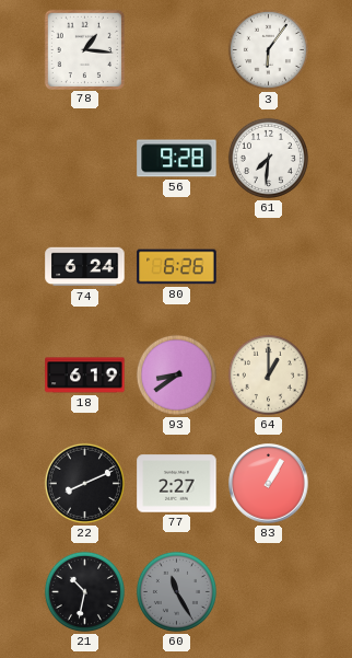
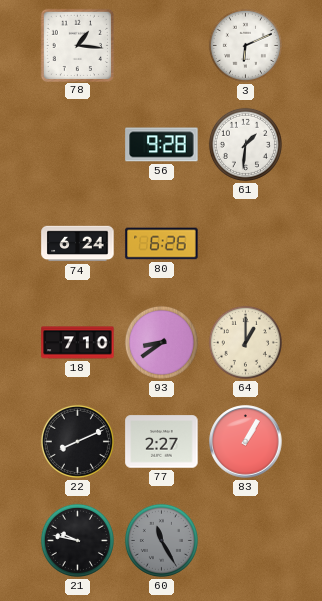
3: 6:06 -> 6:11
61: 7:31 -> 1:31
18: 6:19 -> 7:10
21: 10:32 -> 9:47
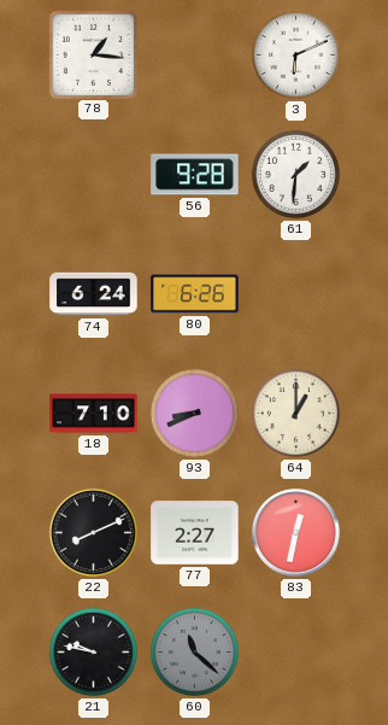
93: 8:39 -> 8:41
83: 1:05 -> 12:32
60: 11:25 -> 11:22
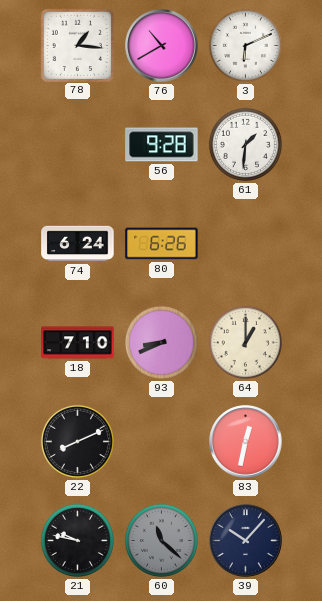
76: none -> 10:40
77: 2:27 -> none
39: none -> 10:07
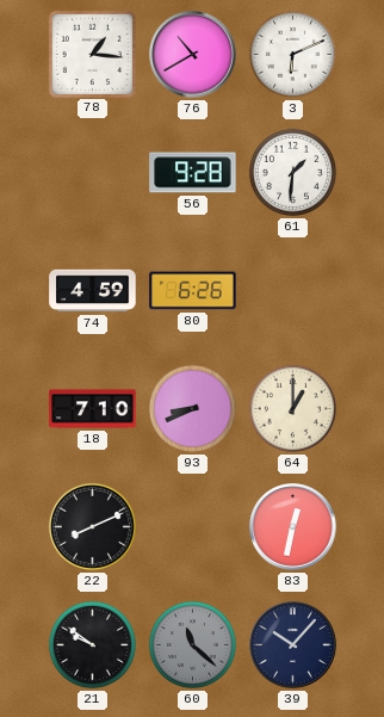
74: 6:24 -> 4:59
21: 9:47 -> 9:51
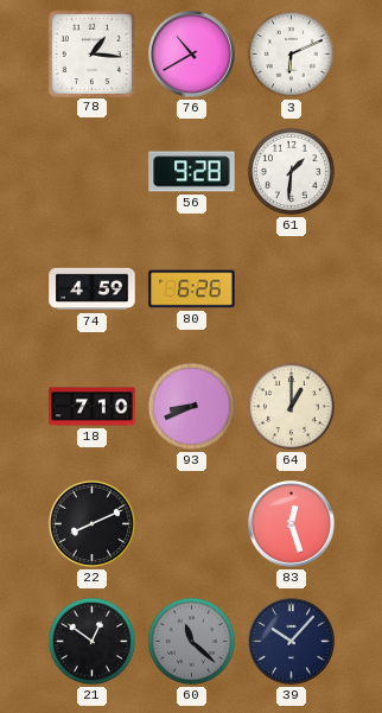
83: 12:32 -> 12:27
21: 9:51 -> 12:51
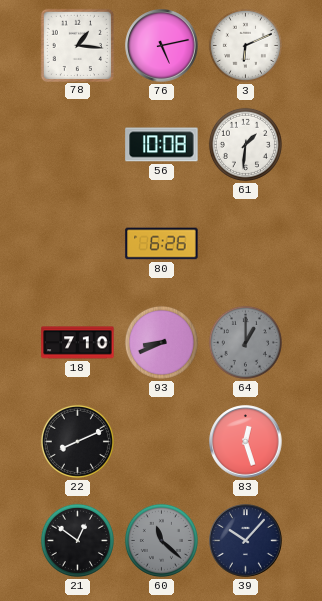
76: 10:40 -> 5:13
56: 9:28 -> 10:08
74: 4:59 -> none
64 dial: cream -> grey
